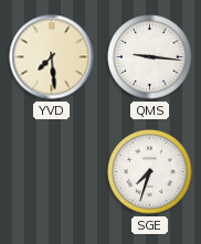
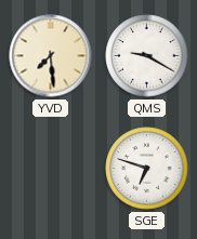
QMS: 9:16 -> 9:20
SGE: 7:33 -> 6:48
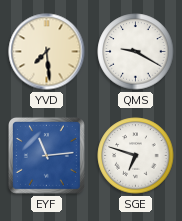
EYF: none -> 11:14
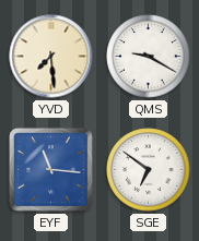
EYF: 11:14 -> 11:16
SGE: 6:48 -> 6:51
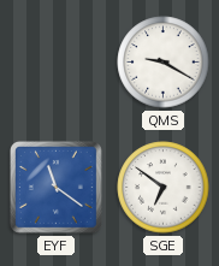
YVD: 7:29 -> none
EYF: 11:16 -> 11:21
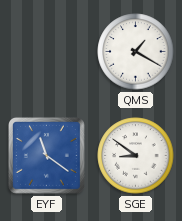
QMS: 9:20 -> 1:20
SGE: 6:51 -> 8:51
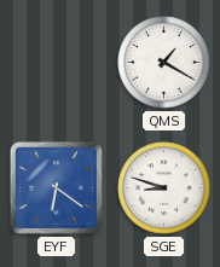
EYF: 11:21 -> 6:21
SGE: 8:51 -> 8:48
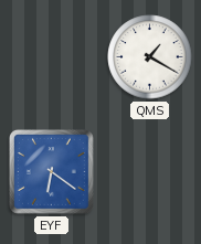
SGE: 8:48 -> none
